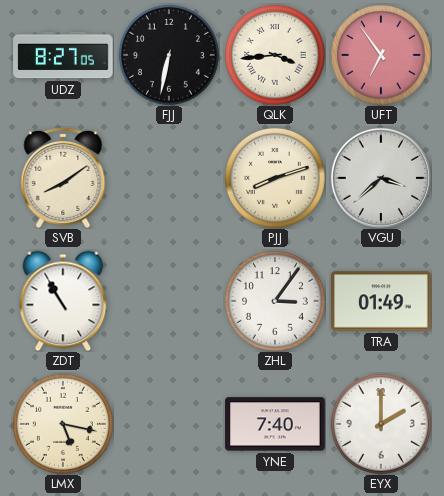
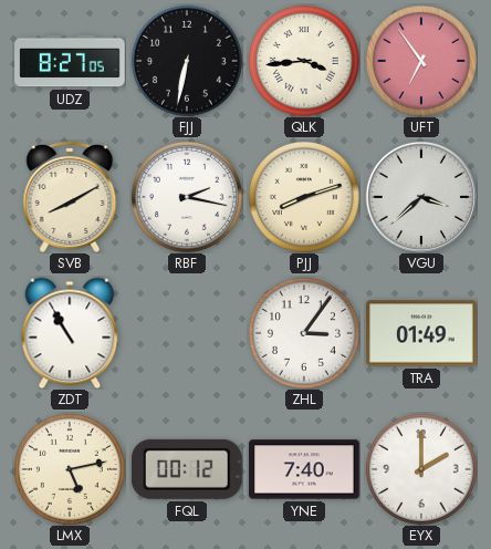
SVB: 8:09 -> 8:10
RBF: none -> 2:17
LMX: 5:17 -> 5:13
FQL: none -> 00:12
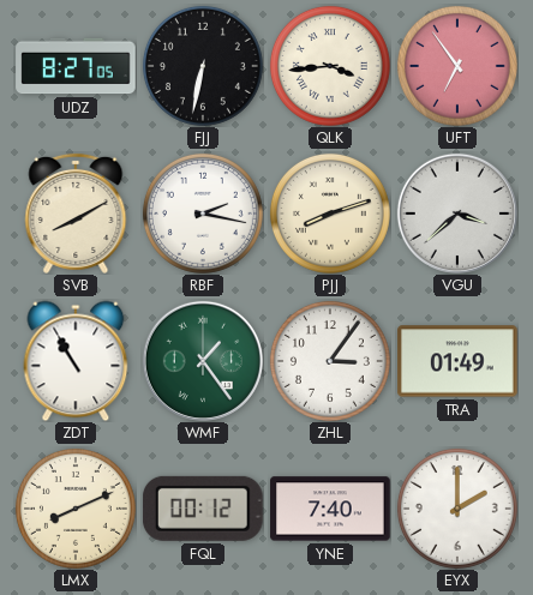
WMF: none -> 1:24
LMX: 5:13 -> 8:11
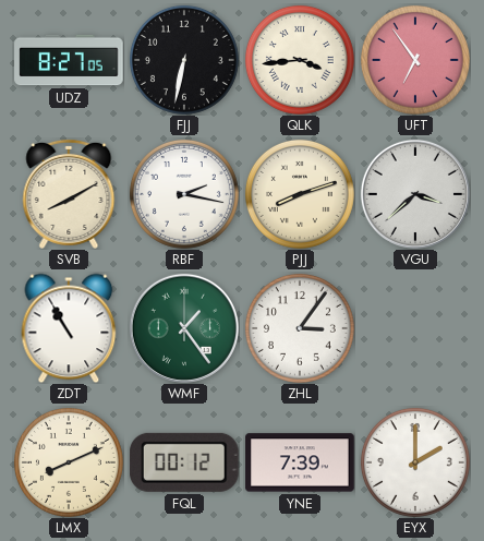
TRA: 01:49 -> none
YNE: 7:40 -> 7:39
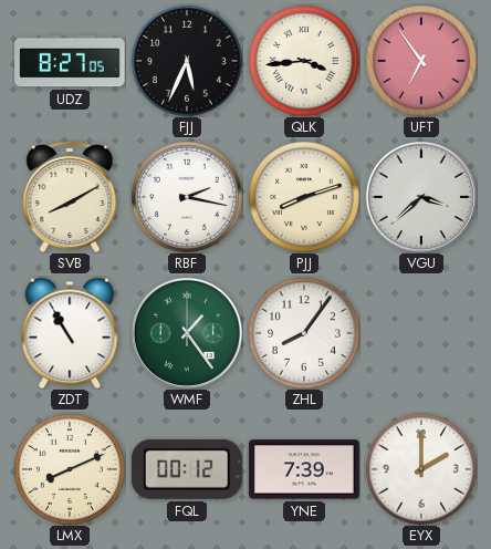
FJJ: 6:32 -> 5:34
ZHL: 3:06 -> 8:06
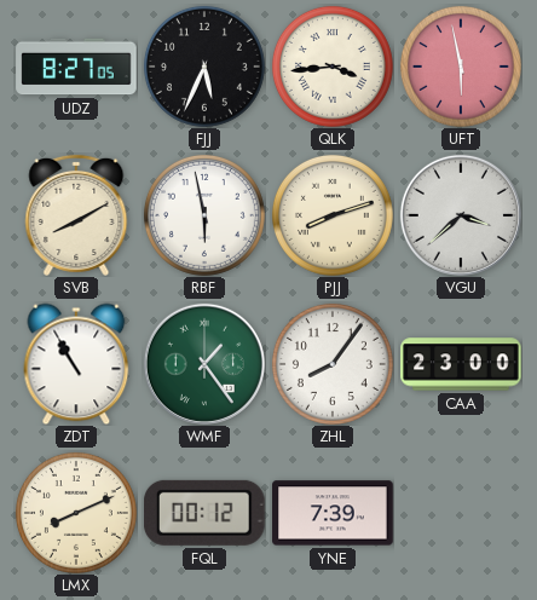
UFT: 6:54 -> 5:58
RBF: 2:17 -> 5:58
CAA: none -> 23:00
EYX: 2:00 -> none
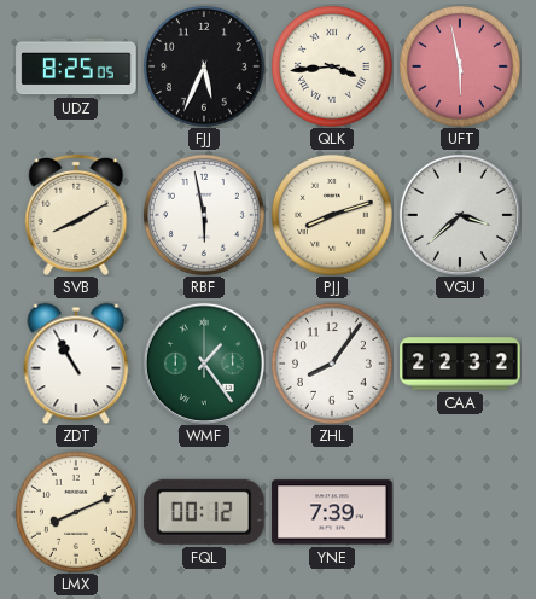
UDZ: 8:27 -> 8:25
CAA: 23:00 -> 22:32
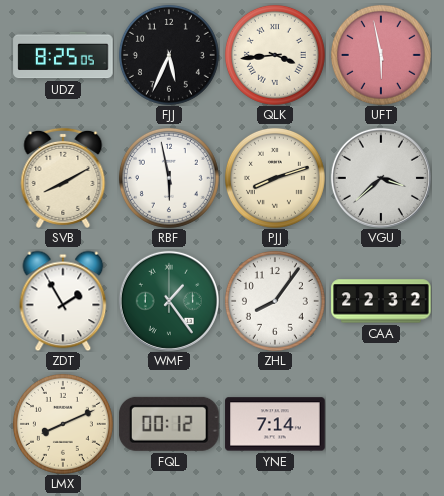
ZDT: 10:55 -> 1:55
YNE: 7:39 -> 7:14
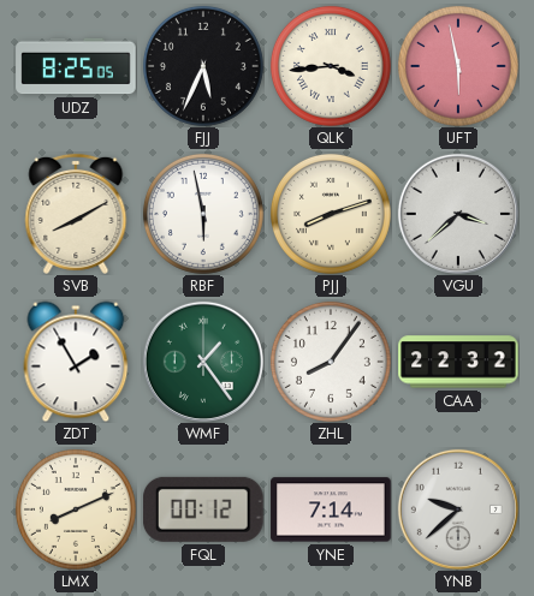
YNB: none -> 9:38
